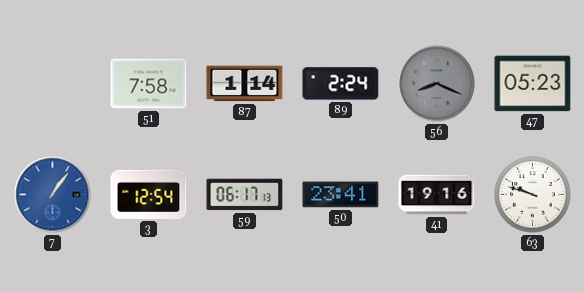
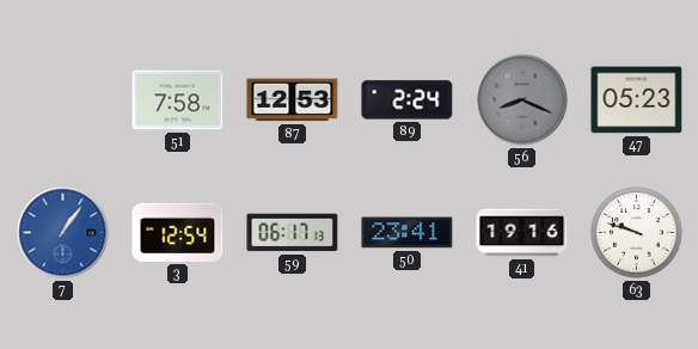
87: 1:14 -> 12:53
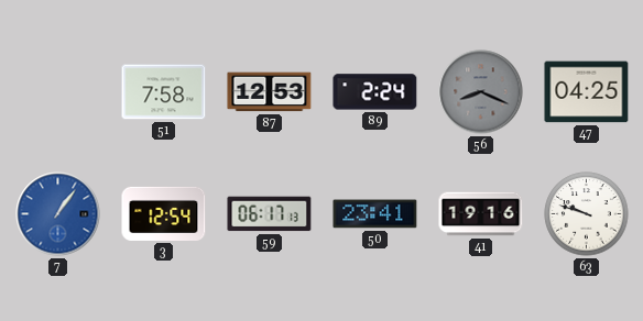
47: 05:23 -> 04:25
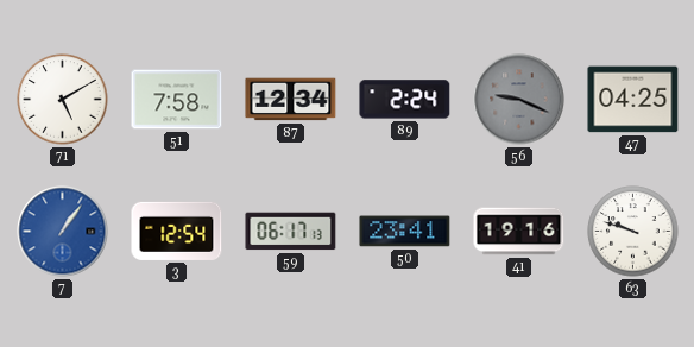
71: none -> 5:10
87: 12:53 -> 12:34
56: 8:19 -> 9:19
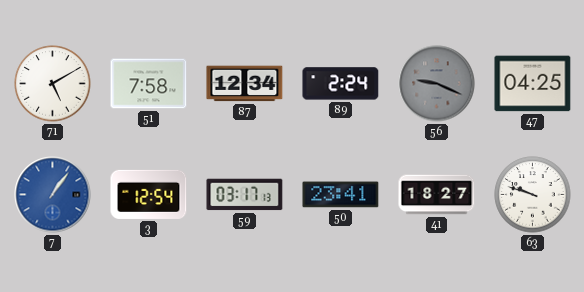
59: 06:17 -> 03:17
41: 19:16 -> 18:27
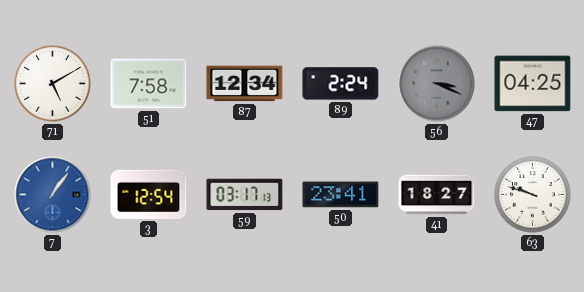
56: 9:19 -> 3:19
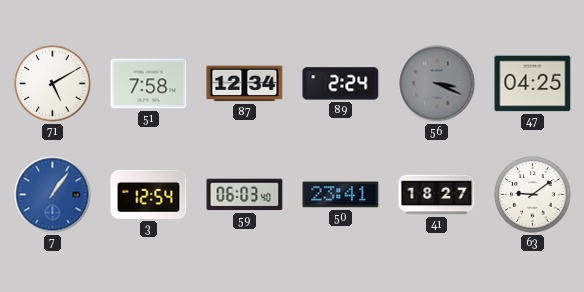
59: 03:17 -> 06:03
63: 9:48 -> 9:09
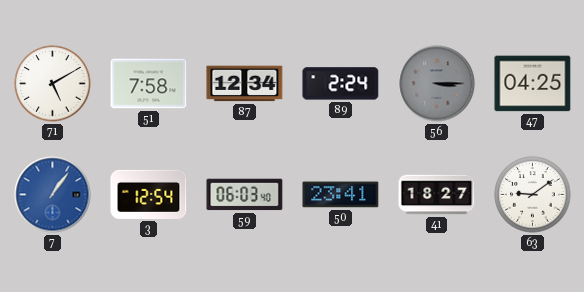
56: 3:19 -> 3:15
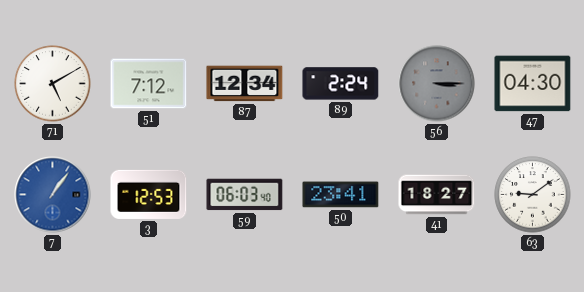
51: 7:58 -> 7:12
47: 04:25 -> 04:30
3: 12:54 -> 12:53
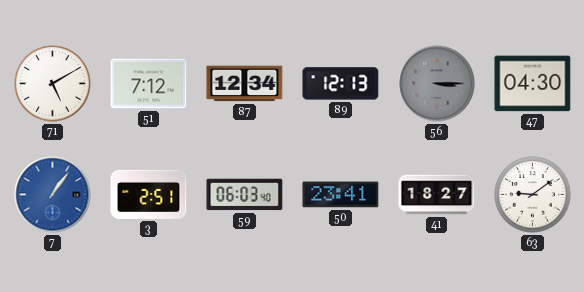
89: 2:24 -> 12:13
3: 12:53 -> 2:51
